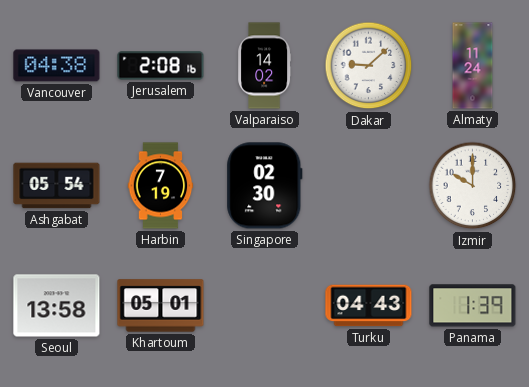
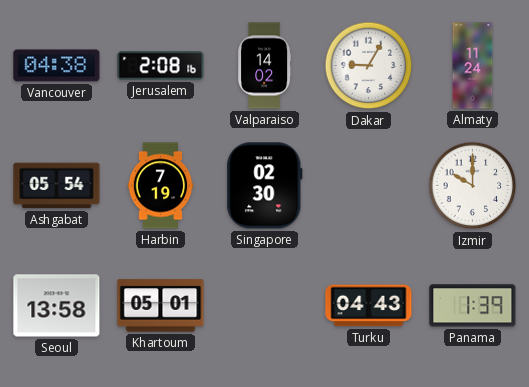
Dakar: 9:08 -> 9:05
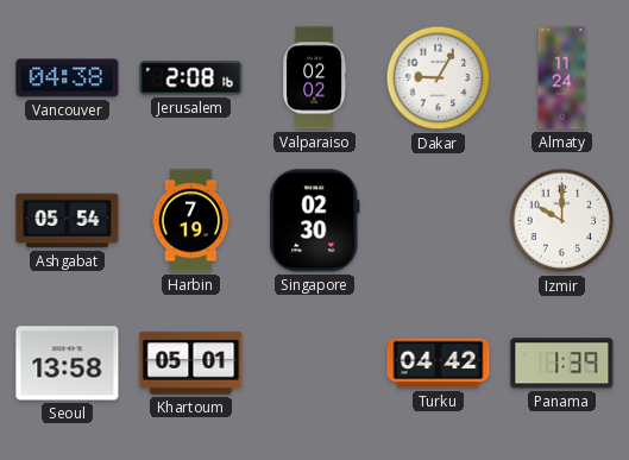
Valparaiso: 14:02 -> 02:02
Turku: 04:43 -> 04:42
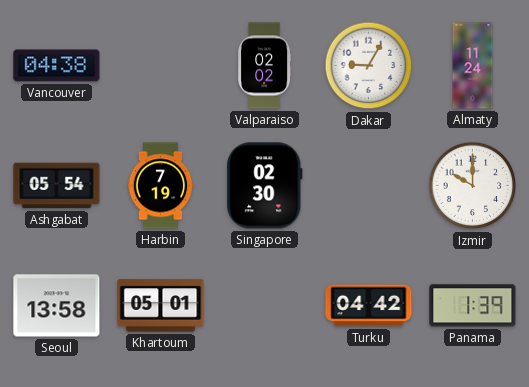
Jerusalem: 2:08 -> none
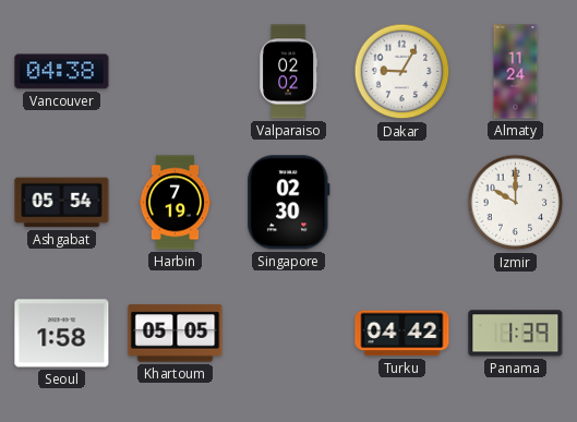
Seoul: 13:58 -> 1:58
Khartoum: 05:01 -> 05:05
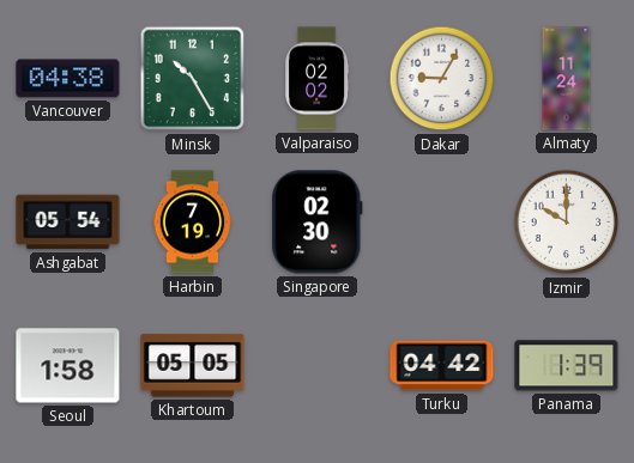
Minsk: none -> 10:25
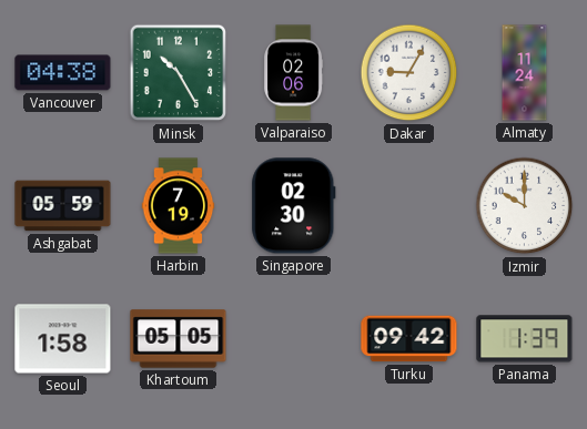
Valparaiso: 02:02 -> 02:06
Ashgabat: 05:54 -> 05:59
Turku: 04:42 -> 09:42
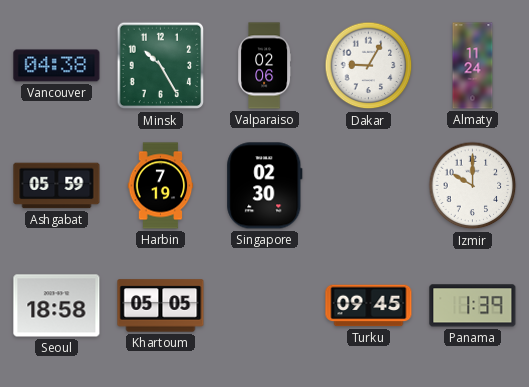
Seoul: 1:58 -> 18:58
Turku: 09:42 -> 09:45
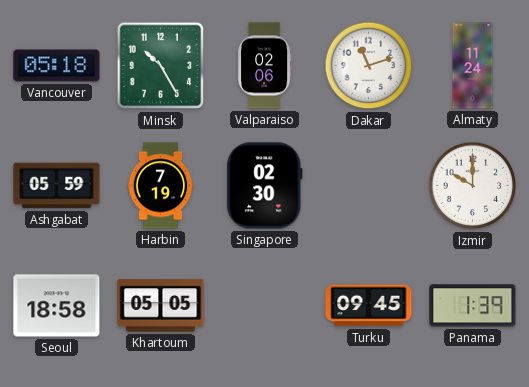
Vancouver: 04:38 -> 05:18
Dakar: 9:05 -> 11:12
